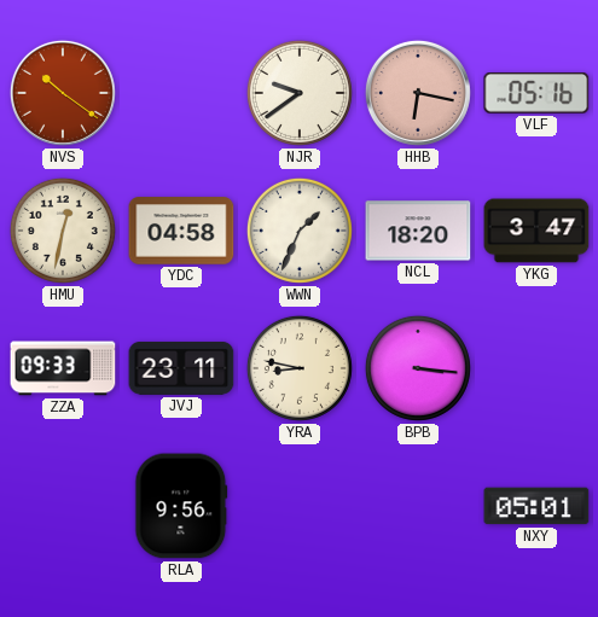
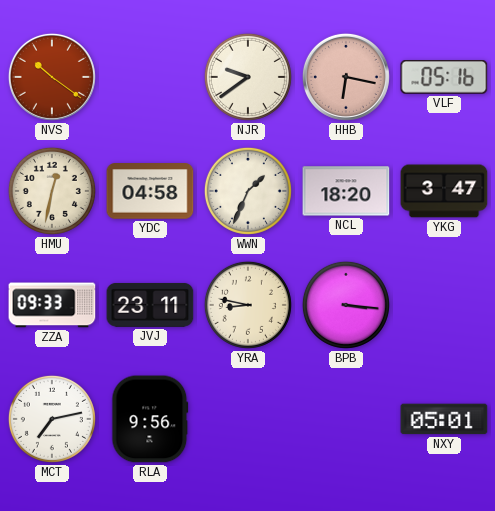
MCT: none -> 7:13
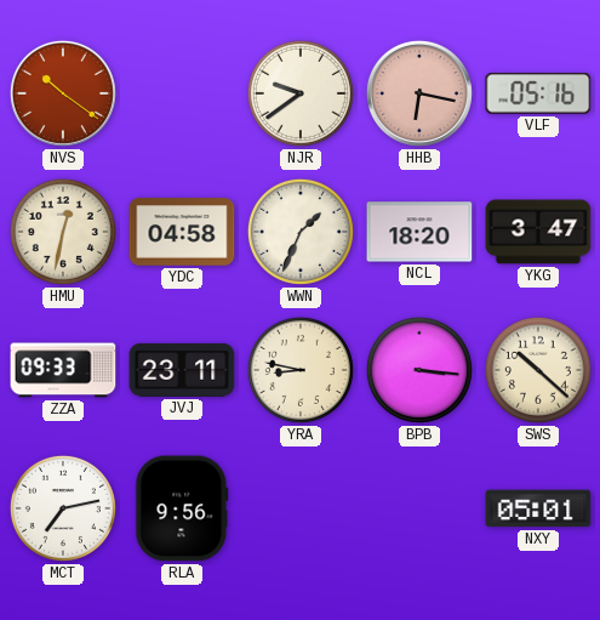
SWS: none -> 10:22
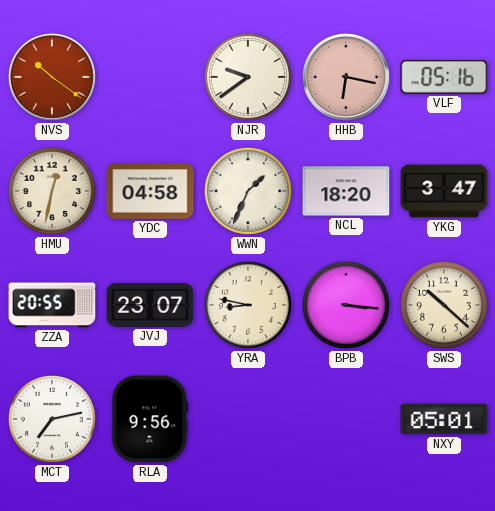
ZZA: 09:33 -> 20:55
JVJ: 23:11 -> 23:07
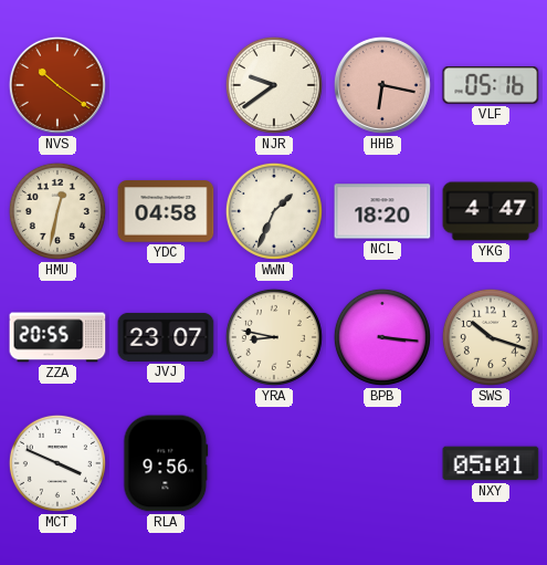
YKG: 3:47 -> 4:47
SWS: 10:22 -> 10:18
MCT: 7:13 -> 3:49
